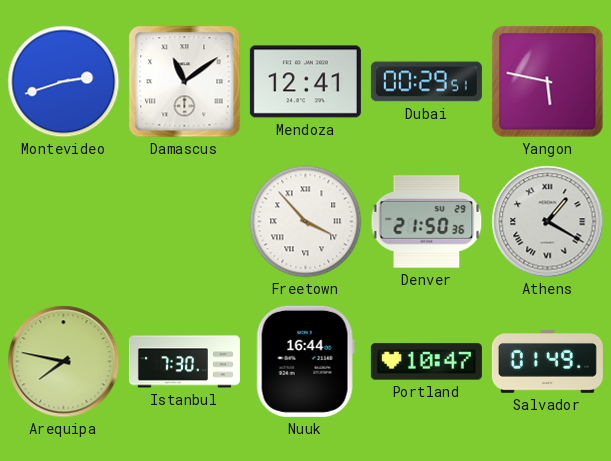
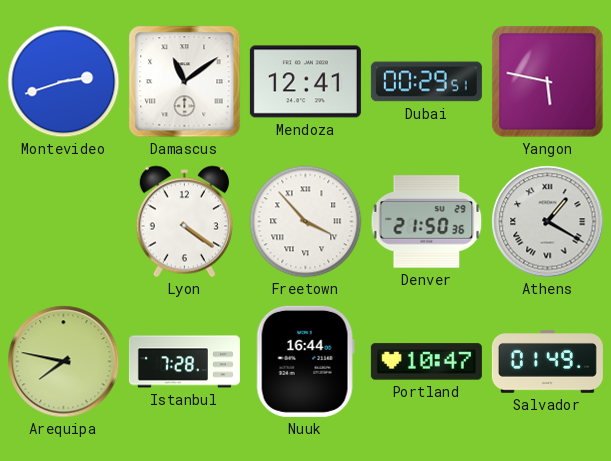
Lyon: none -> 4:21
Istanbul: 7:30 -> 7:28
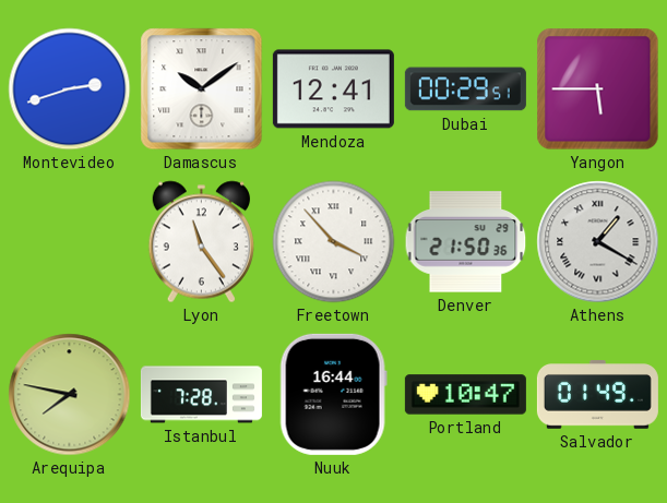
Damascus: 11:09 -> 10:09
Yangon: 5:47 -> 5:45
Lyon: 4:21 -> 11:24
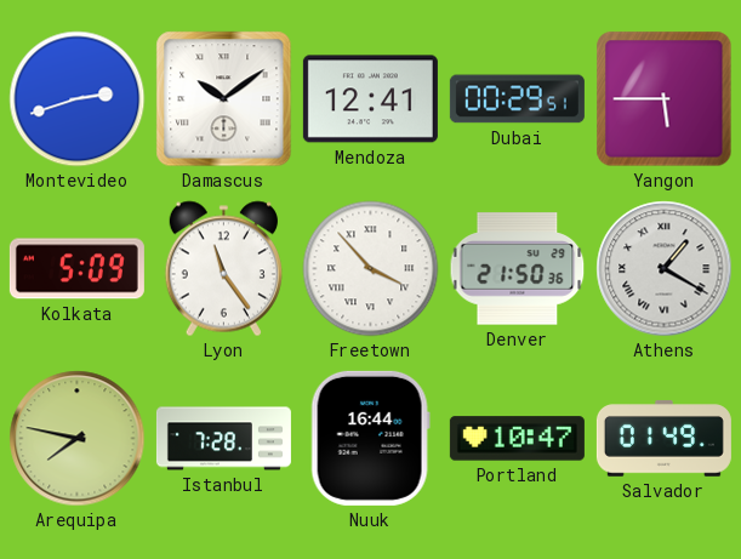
Kolkata: none -> 5:09
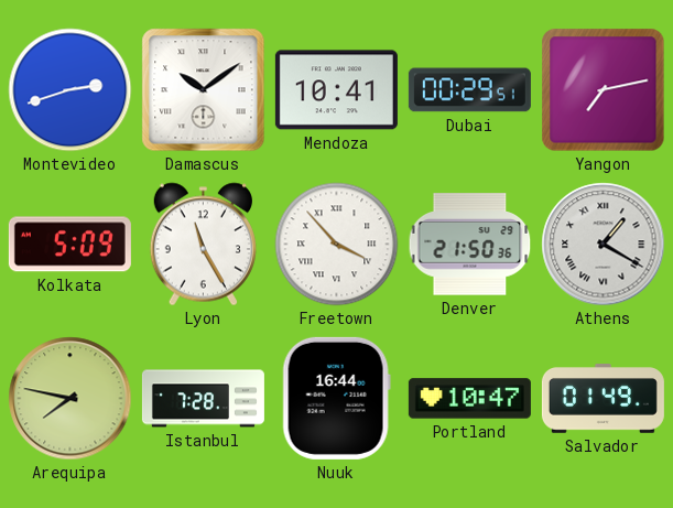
Mendoza: 12:41 -> 10:41
Yangon: 5:45 -> 7:13
Lyon: 11:24 -> 11:25
